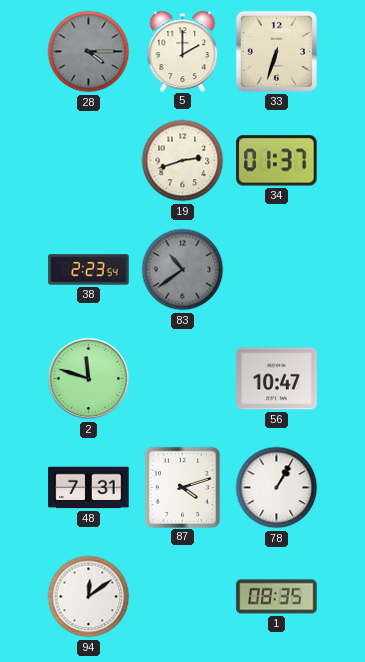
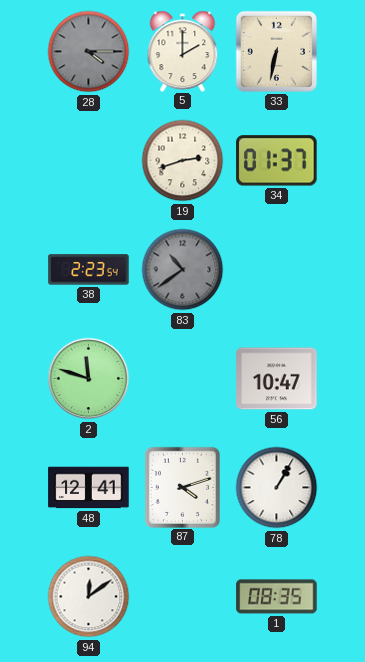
33: 6:33 -> 6:32
48: 7:31 -> 12:41
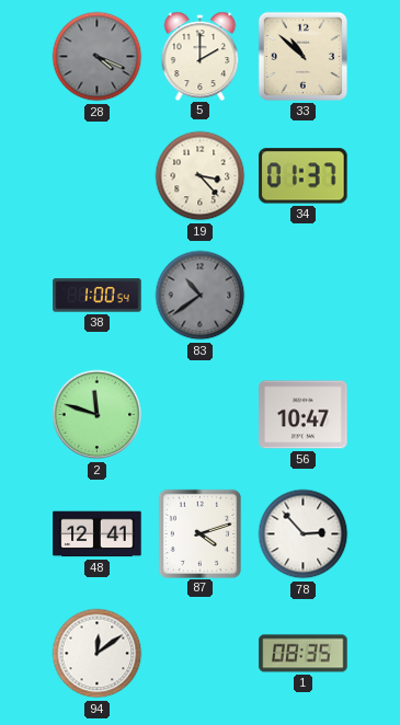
28: 4:15 -> 4:19
33: 6:32 -> 10:52
19: 2:42 -> 3:23
38: 2:23 -> 1:00
78: 1:05 -> 2:53
